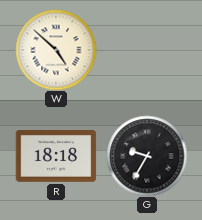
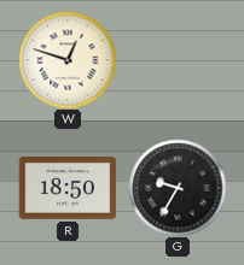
W: 4:52 -> 12:48
R: 18:18 -> 18:50
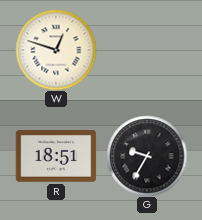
R: 18:50 -> 18:51
